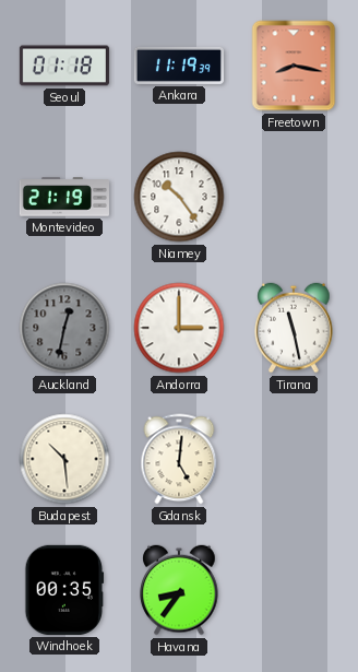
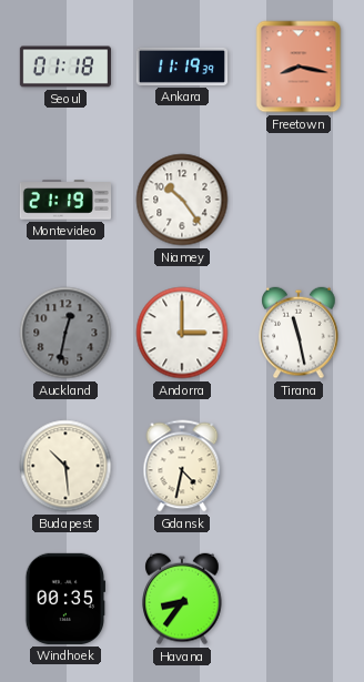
Gdansk: 5:01 -> 4:32
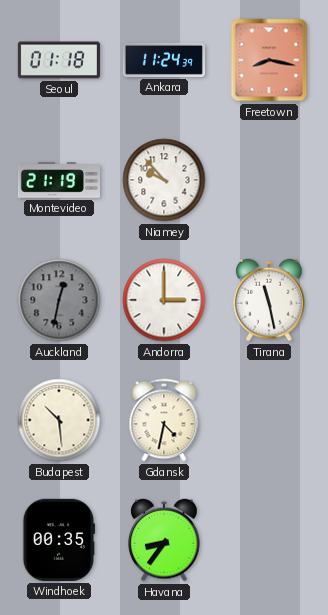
Ankara: 11:19 -> 11:24
Niamey: 10:24 -> 9:53
